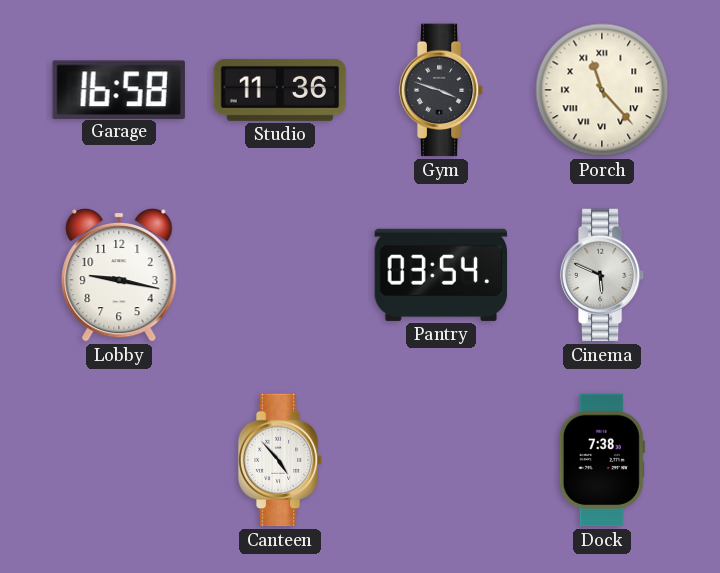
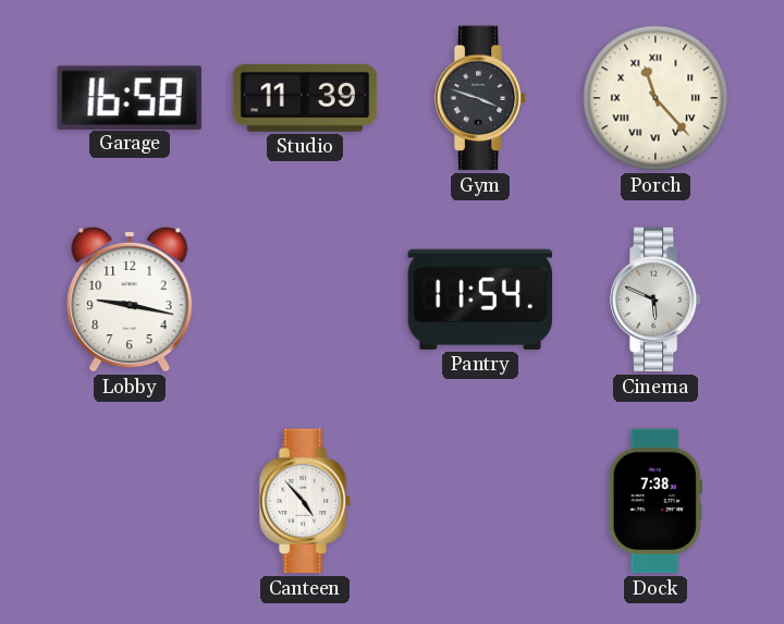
Studio: 11:36 -> 11:39
Pantry: 03:54 -> 11:54
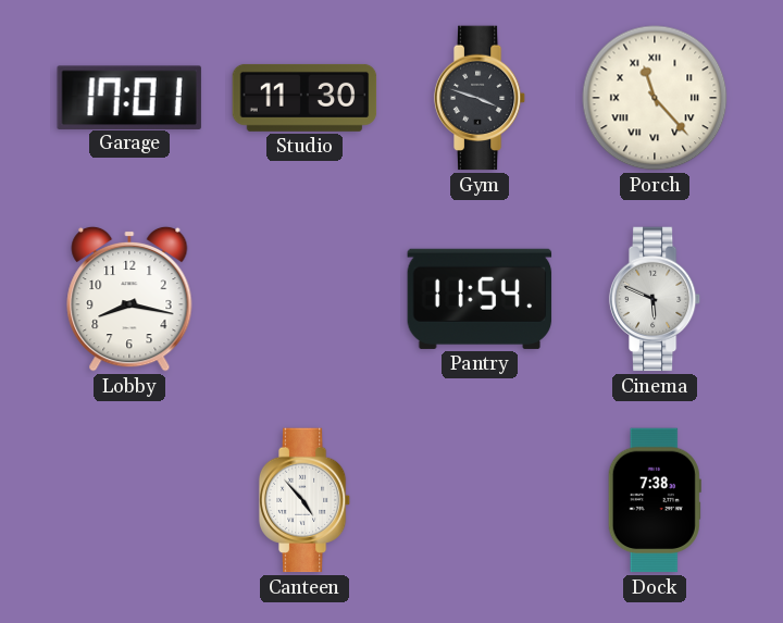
Garage: 16:58 -> 17:01
Studio: 11:39 -> 11:30
Lobby: 9:17 -> 8:17
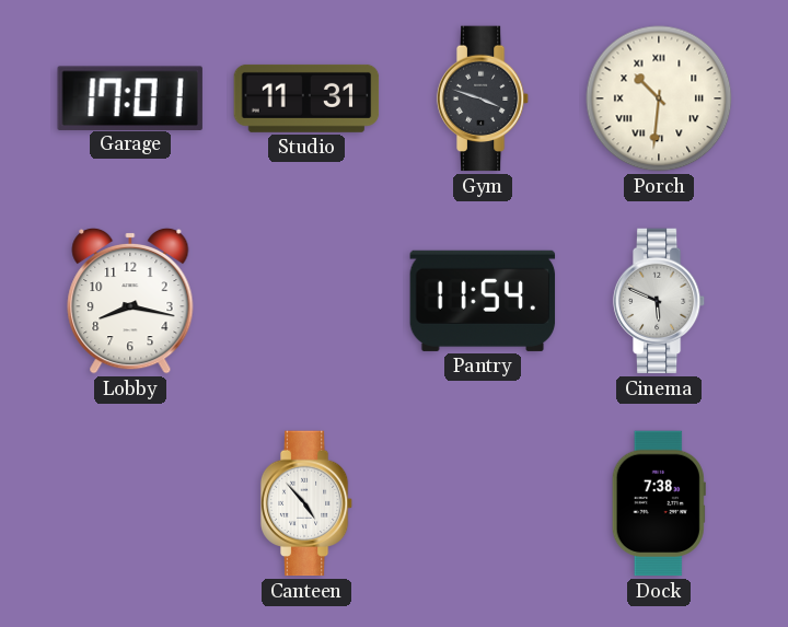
Studio: 11:30 -> 11:31
Porch: 11:23 -> 10:31
